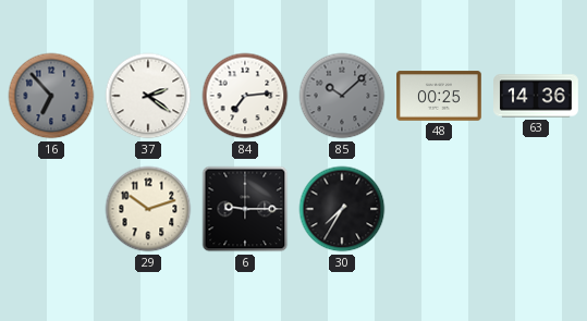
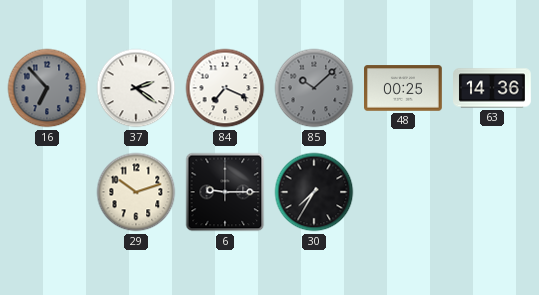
84: 7:14 -> 7:19
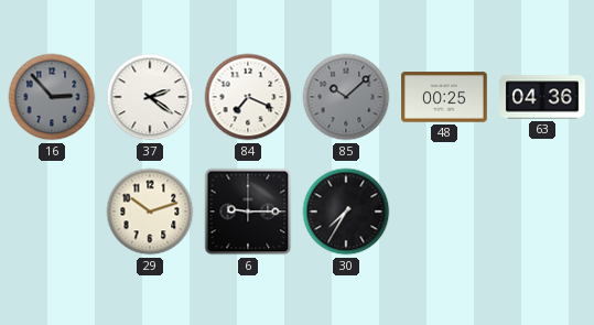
16: 6:53 -> 2:53
63: 14:36 -> 04:36
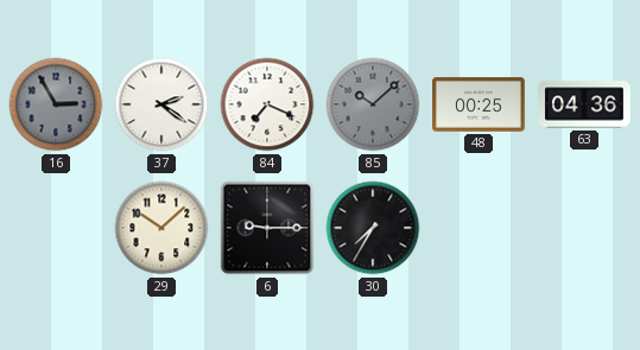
16: 2:53 -> 2:55
29: 10:12 -> 10:08
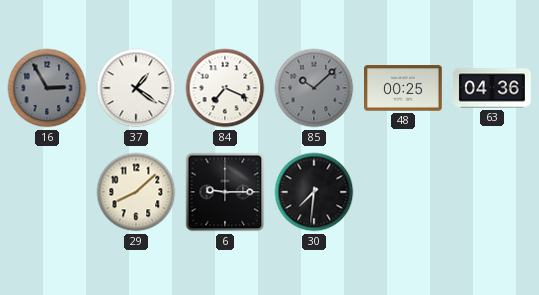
37: 2:21 -> 1:21
29: 10:08 -> 8:08
30: 7:35 -> 7:31
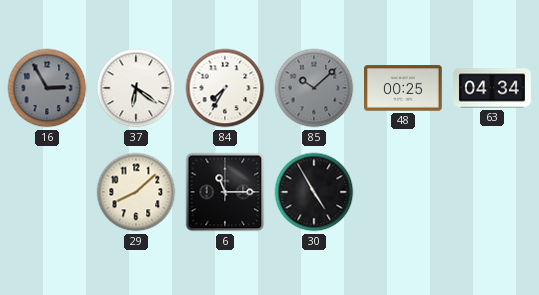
37: 1:21 -> 6:21
84: 7:19 -> 7:35
63: 04:36 -> 04:34
6: 9:15 -> 11:15
30: 7:31 -> 4:55
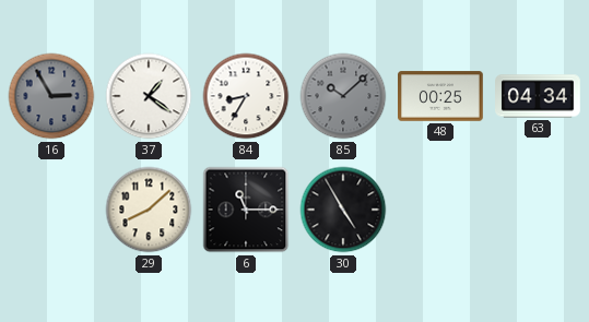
37: 6:21 -> 1:21
84: 7:35 -> 8:35
